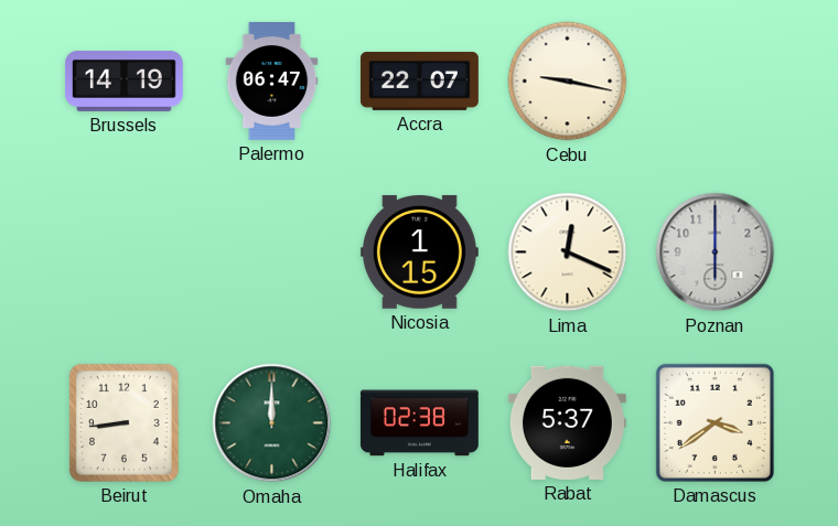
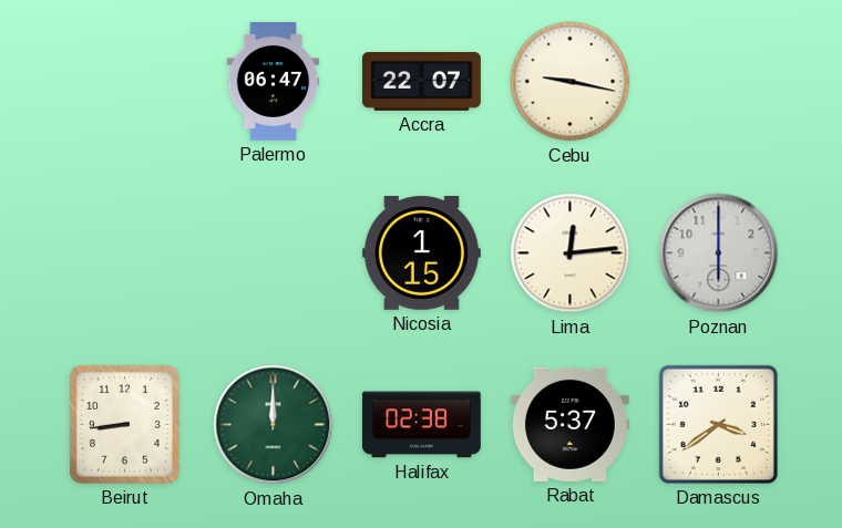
Brussels: 14:19 -> none
Lima: 12:19 -> 12:14
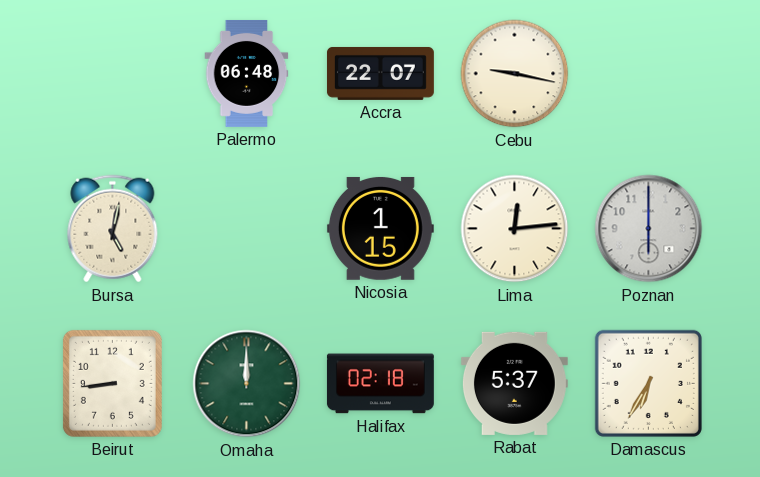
Palermo: 06:47 -> 06:48
Bursa: none -> 5:02
Halifax: 02:38 -> 02:18
Damascus: 3:39 -> 6:35
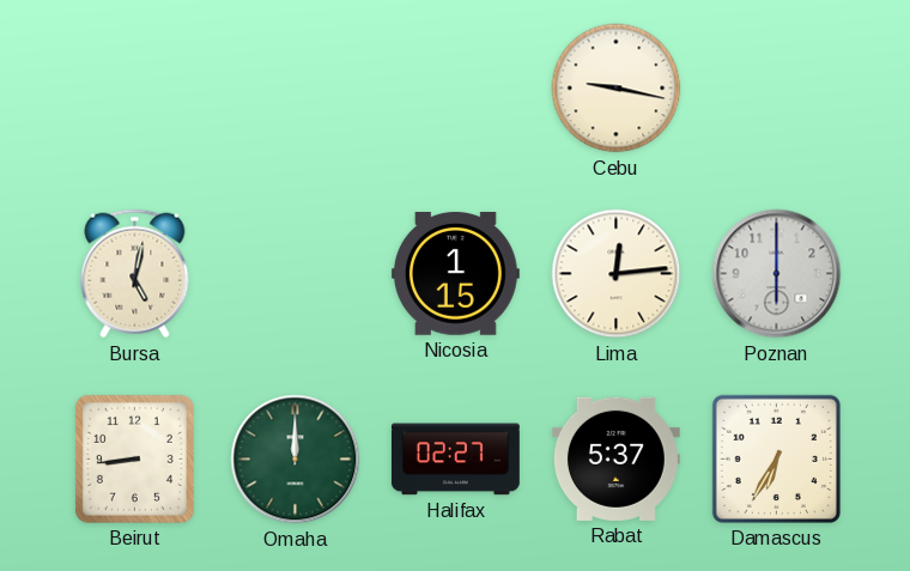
Palermo: 06:48 -> none
Accra: 22:07 -> none
Halifax: 02:18 -> 02:27
